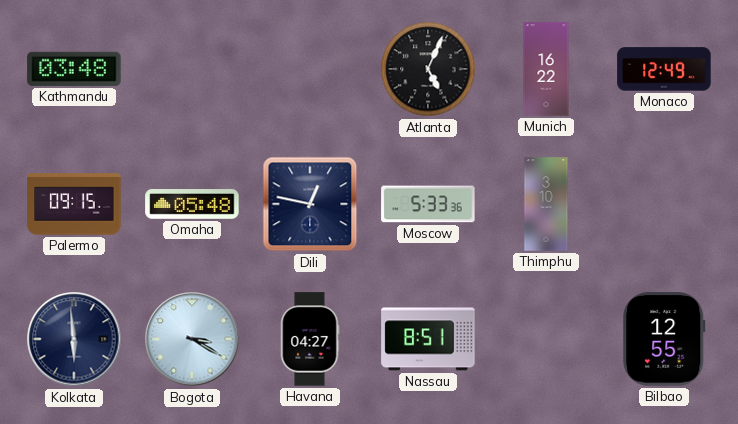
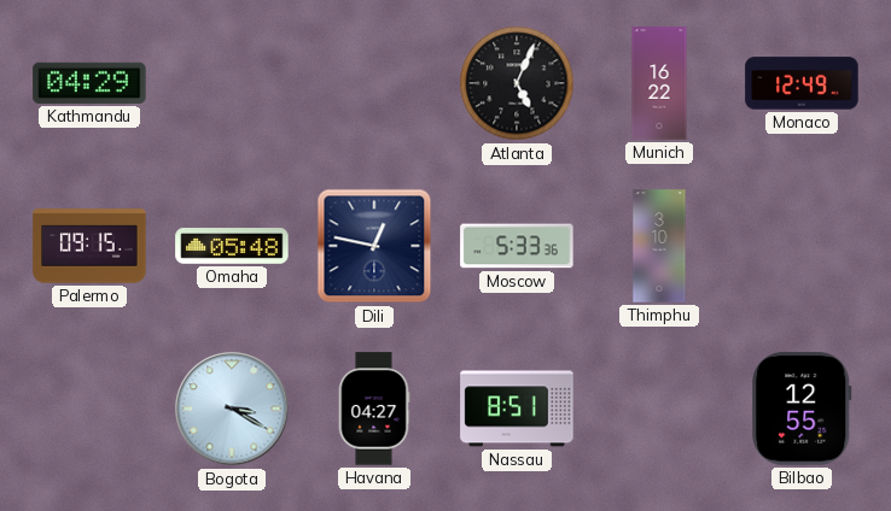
Kathmandu: 03:48 -> 04:29
Kolkata: 5:59 -> none
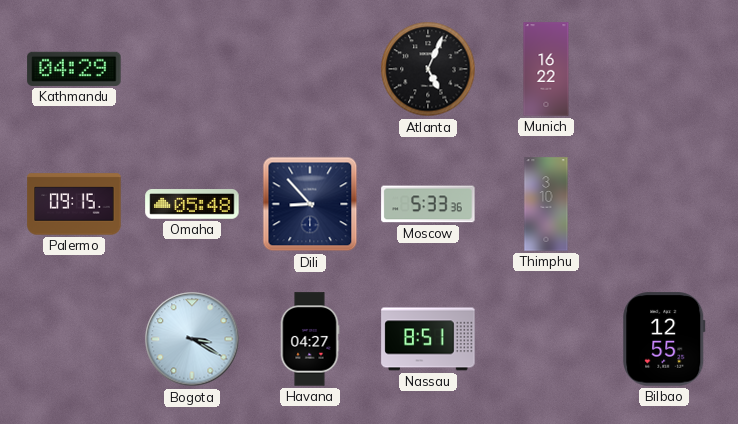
Monaco: 12:49 -> none
Dili: 12:47 -> 8:53
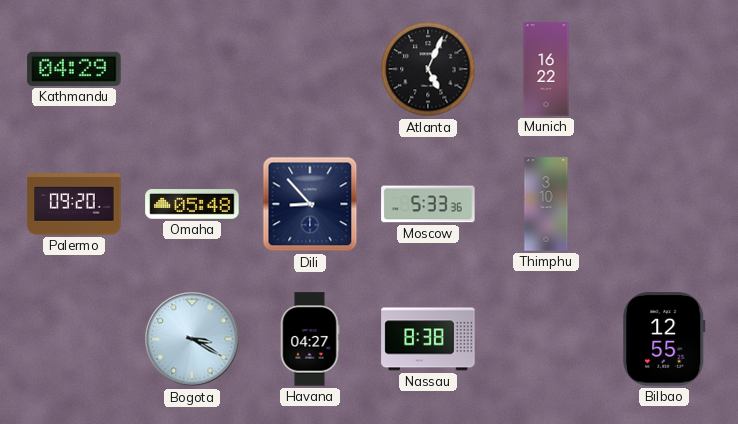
Palermo: 09:15 -> 09:20
Nassau: 8:51 -> 8:38
